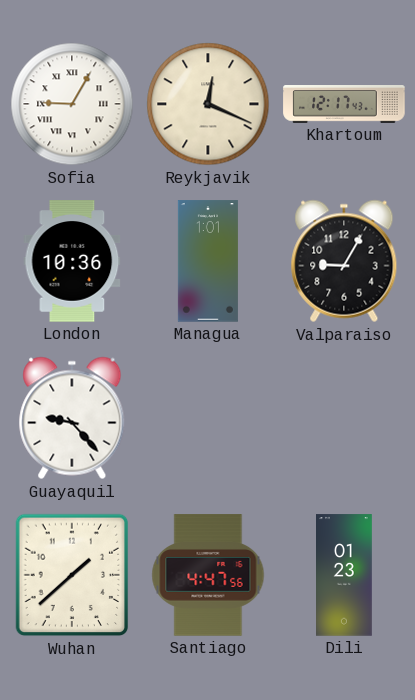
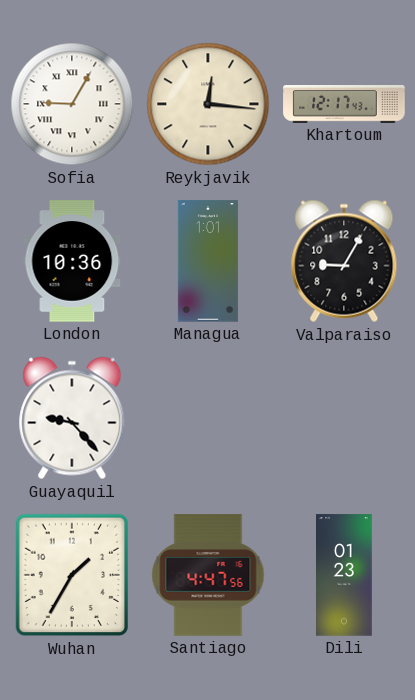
Reykjavik: 12:19 -> 12:16
Wuhan: 1:38 -> 1:35
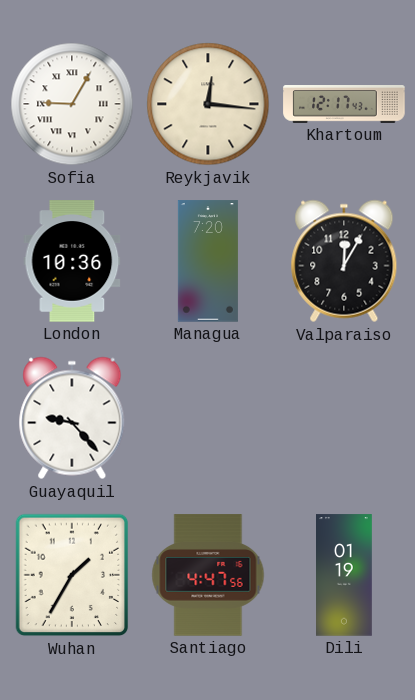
Managua: 1:01 -> 7:20
Valparaiso: 9:05 -> 12:05
Dili: 01:23 -> 01:19
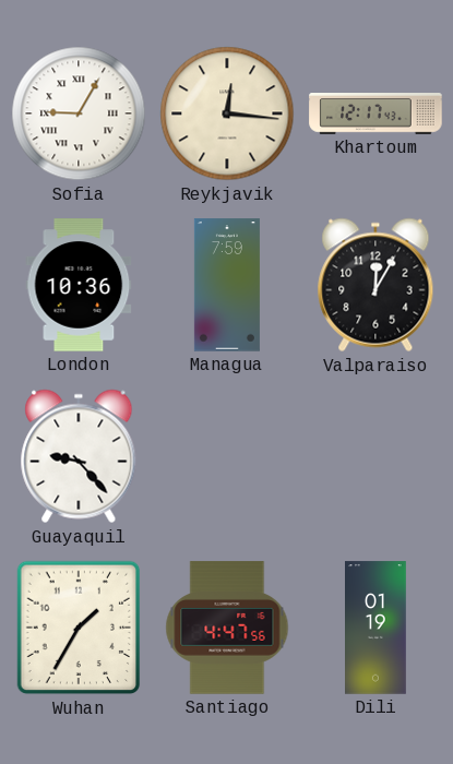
Managua: 7:20 -> 7:59
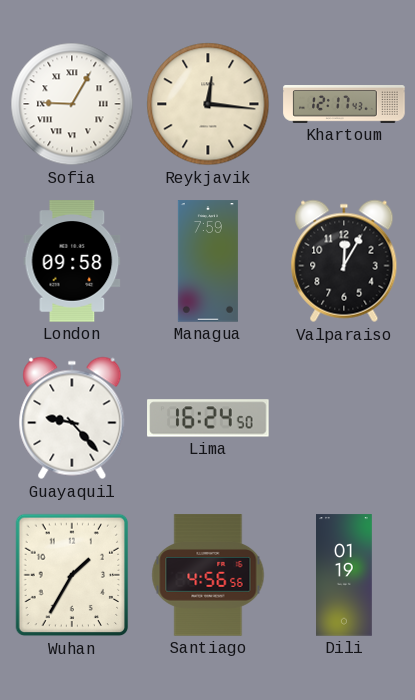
London: 10:36 -> 09:58
Lima: none -> 16:24
Santiago: 4:47 -> 4:56
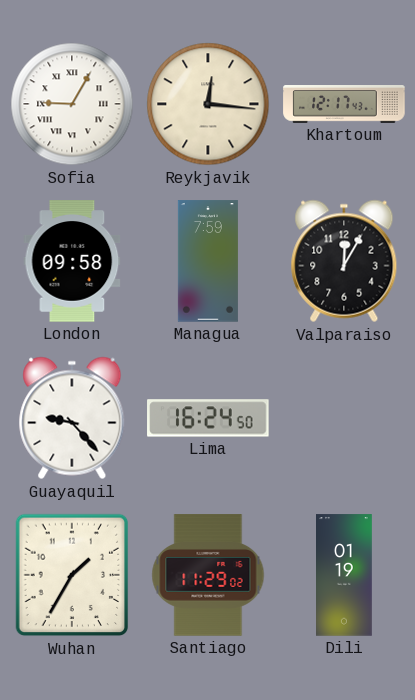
Santiago: 4:56 -> 11:29
